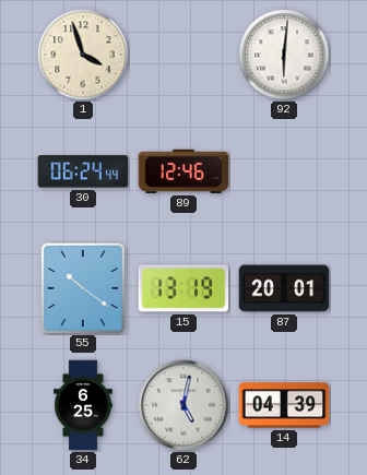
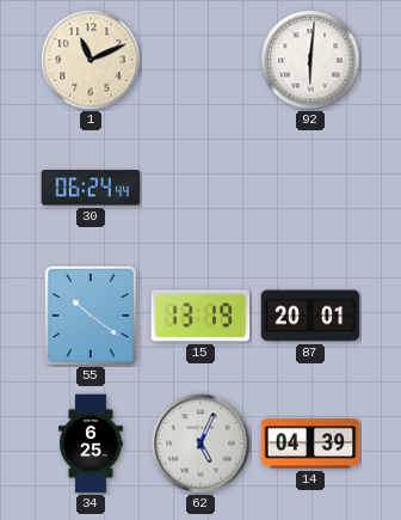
1: 3:57 -> 11:11
89: 12:46 -> none
62: 5:02 -> 5:04
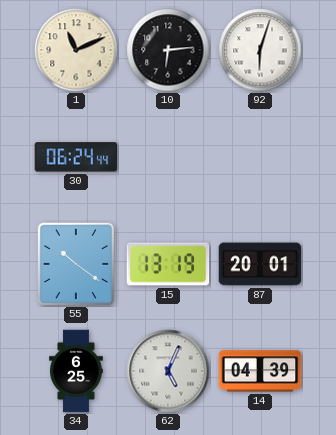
10: none -> 6:14
92: 6:01 -> 6:03
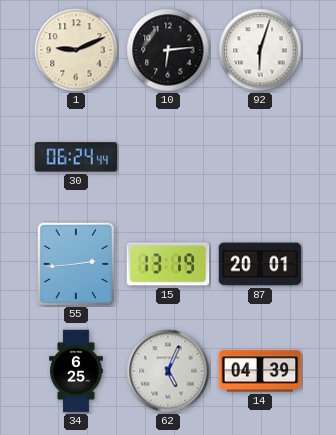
1: 11:11 -> 9:11
55: 10:21 -> 2:44
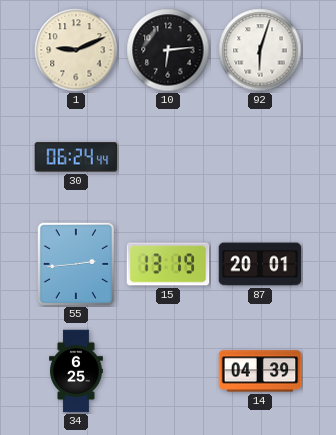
62: 5:04 -> none
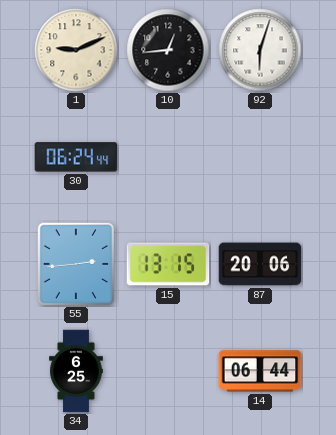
10: 6:14 -> 12:44
15: 13:19 -> 13:15
87: 20:01 -> 20:06
14: 04:39 -> 06:44
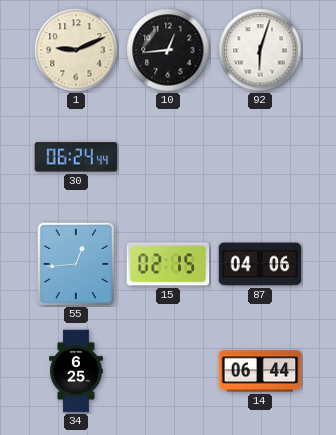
55: 2:44 -> 12:44
15: 13:15 -> 02:15
87: 20:06 -> 04:06
